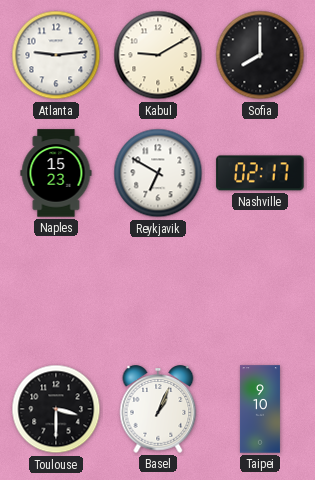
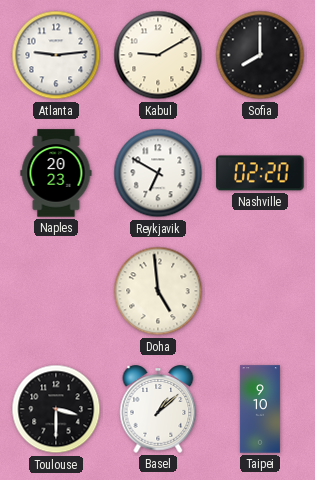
Naples: 15:23 -> 20:23
Nashville: 02:17 -> 02:20
Doha: none -> 4:59
Basel: 1:04 -> 1:08
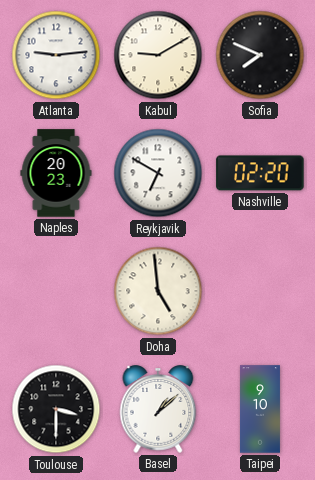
Sofia: 8:00 -> 7:49
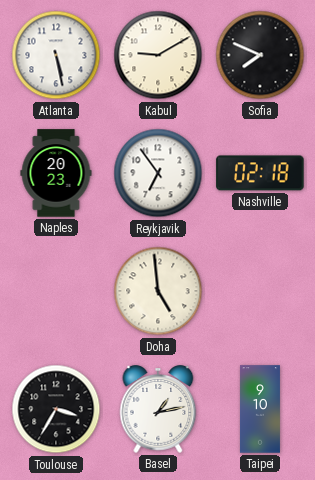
Atlanta: 9:14 -> 5:28
Reykjavik: 6:50 -> 6:54
Nashville: 02:20 -> 02:18
Toulouse: 3:30 -> 3:35
Basel: 1:08 -> 1:13
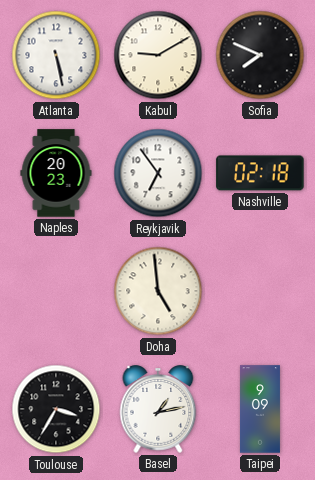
Taipei: 9:10 -> 9:09
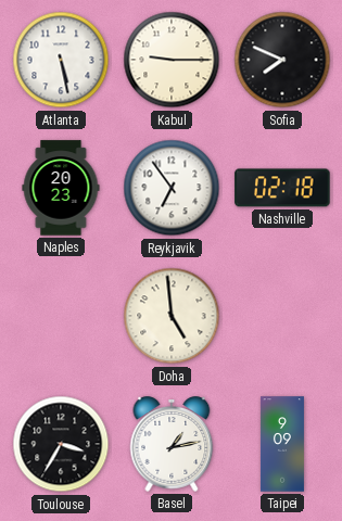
Kabul: 9:10 -> 9:15
